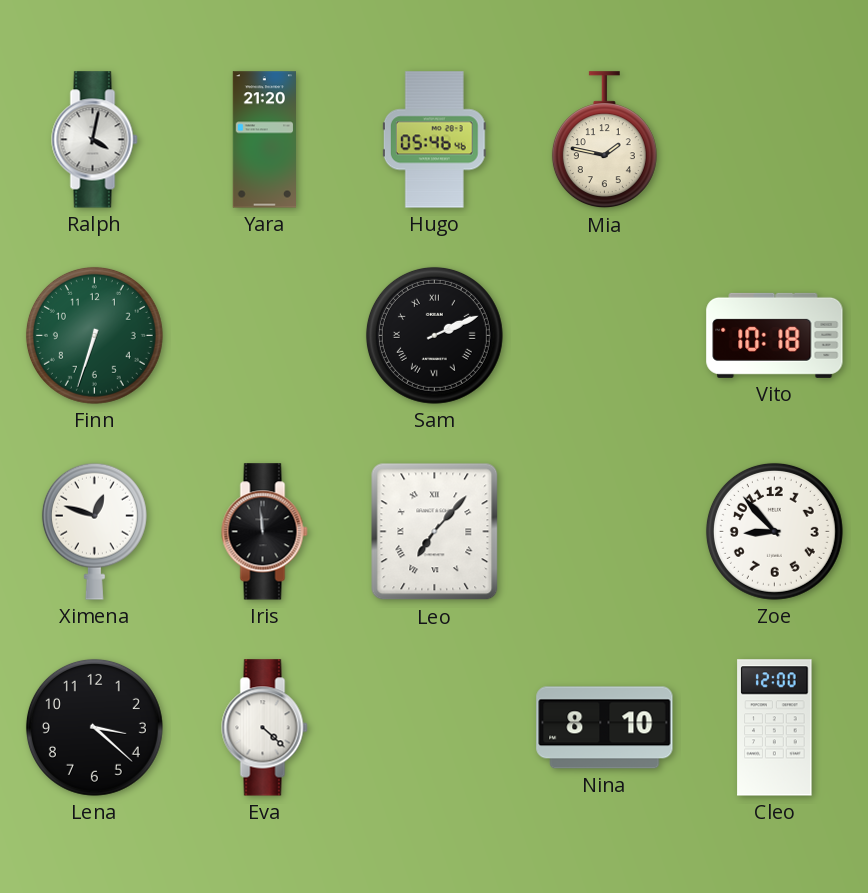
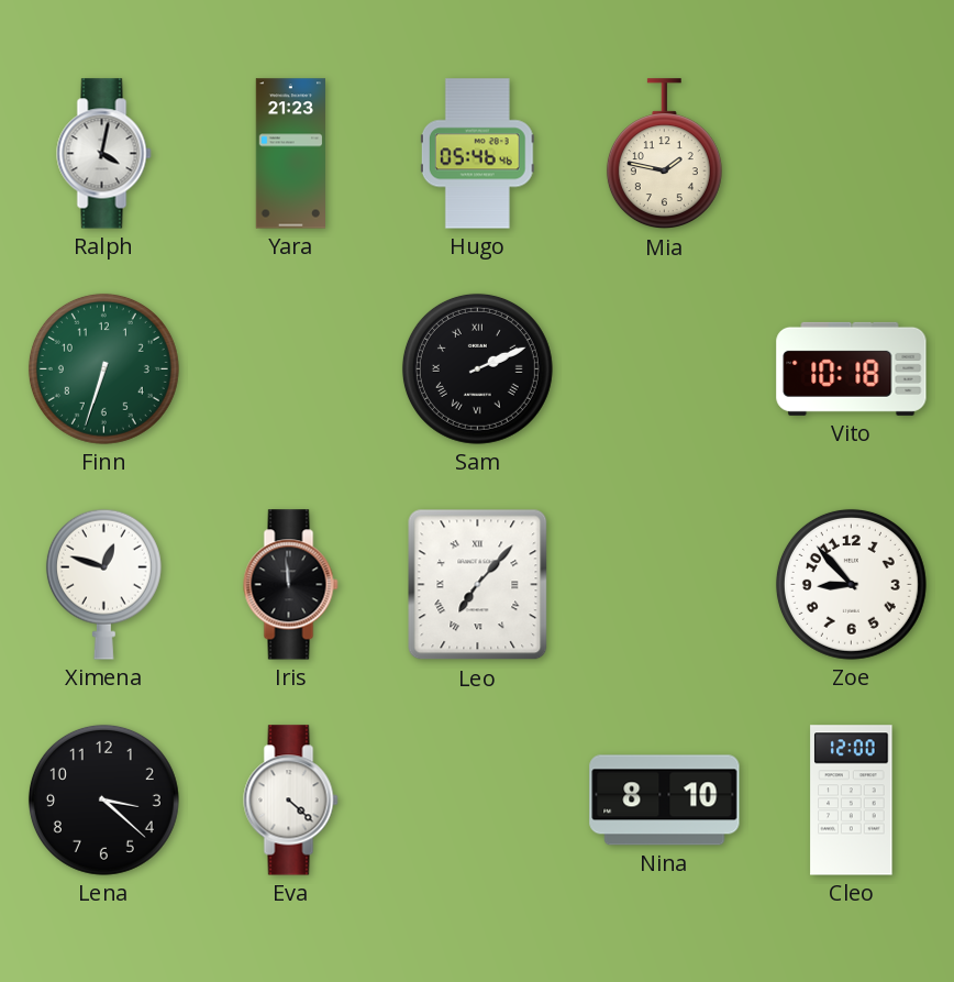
Yara: 21:20 -> 21:23
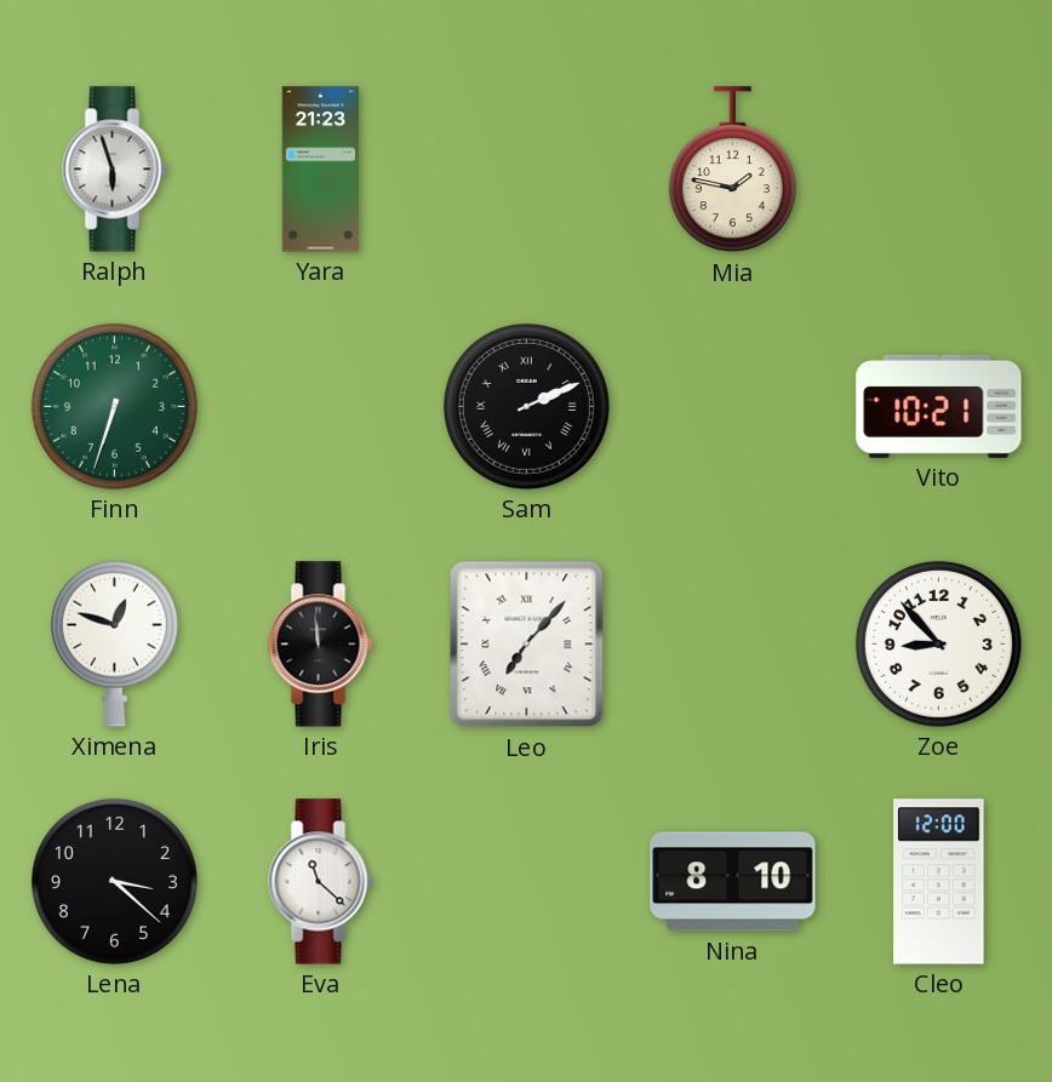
Ralph: 4:02 -> 5:57
Hugo: 05:46 -> none
Vito: 10:18 -> 10:21
Eva: 4:22 -> 11:22
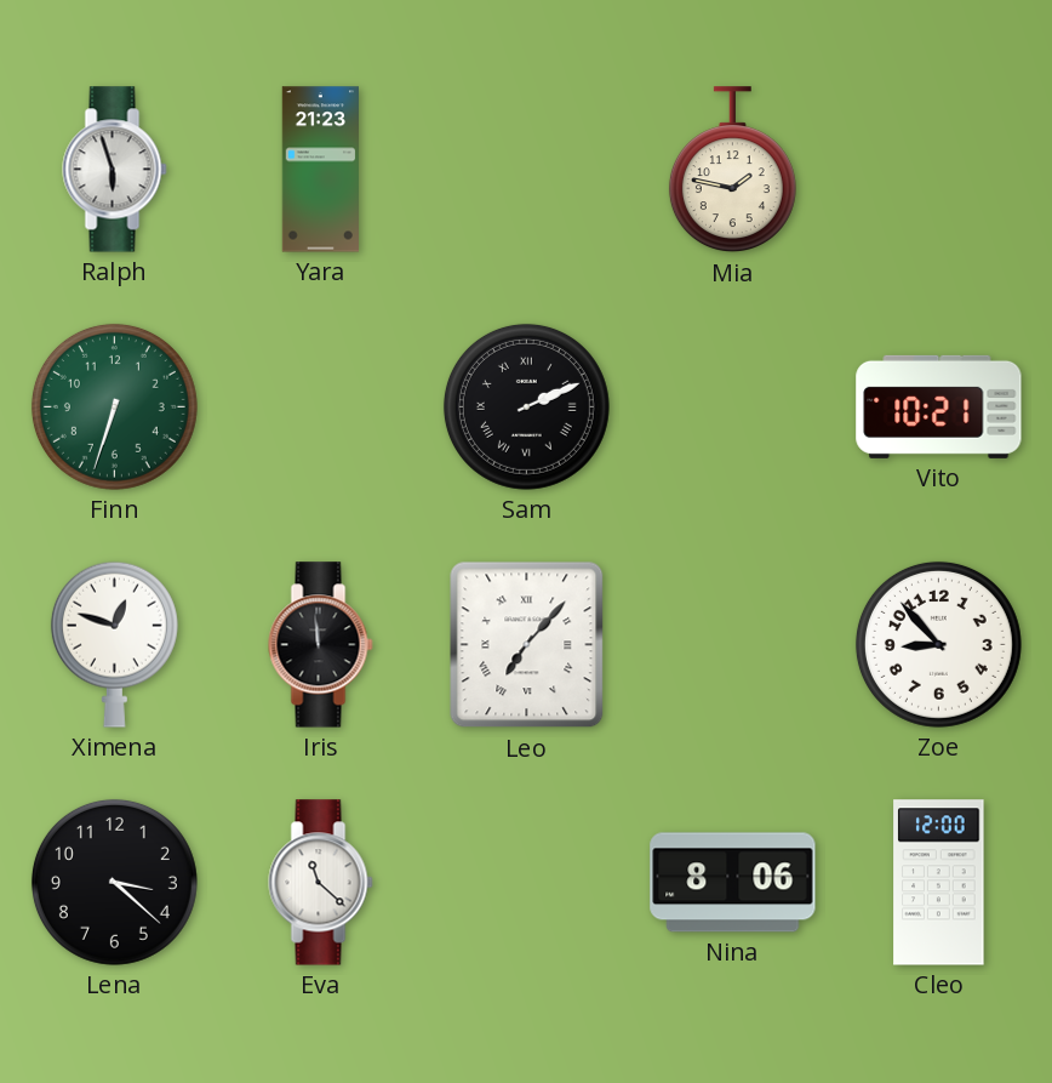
Nina: 8:10 -> 8:06
